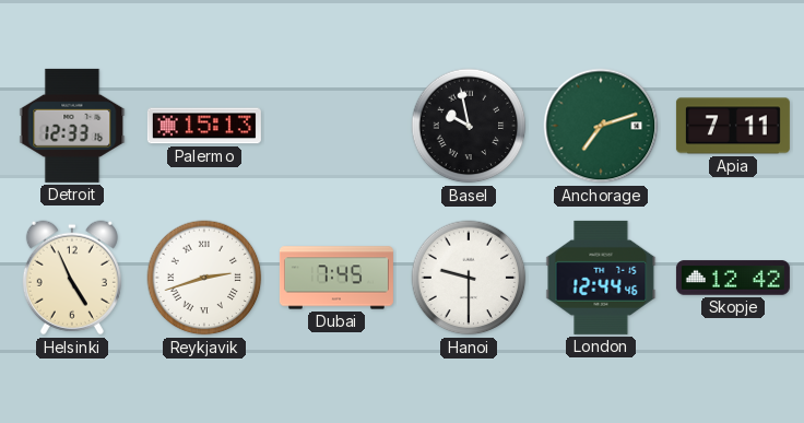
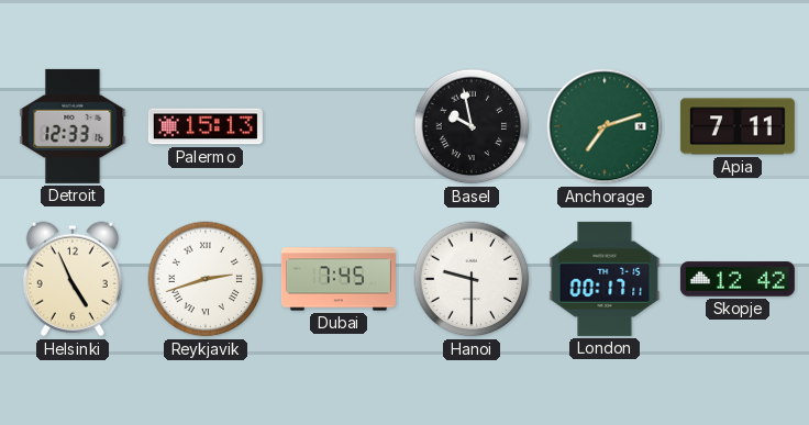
London: 12:44 -> 00:17
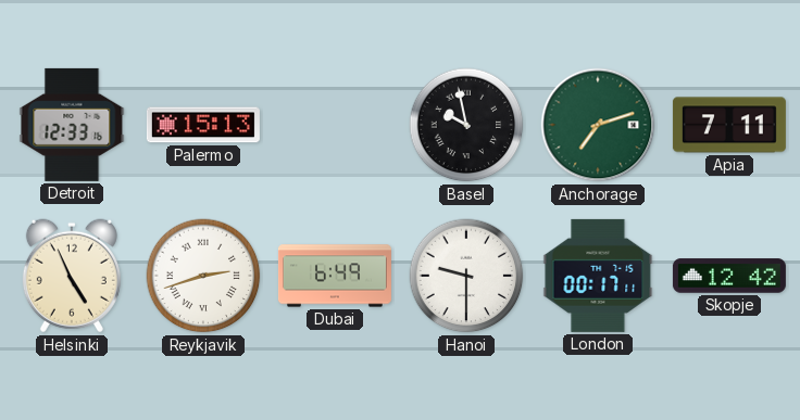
Dubai: 7:45 -> 6:49
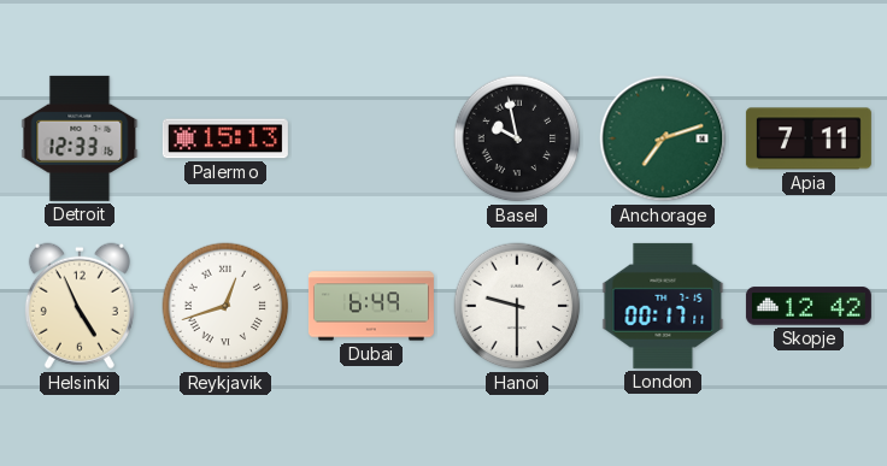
Reykjavik: 2:42 -> 12:42
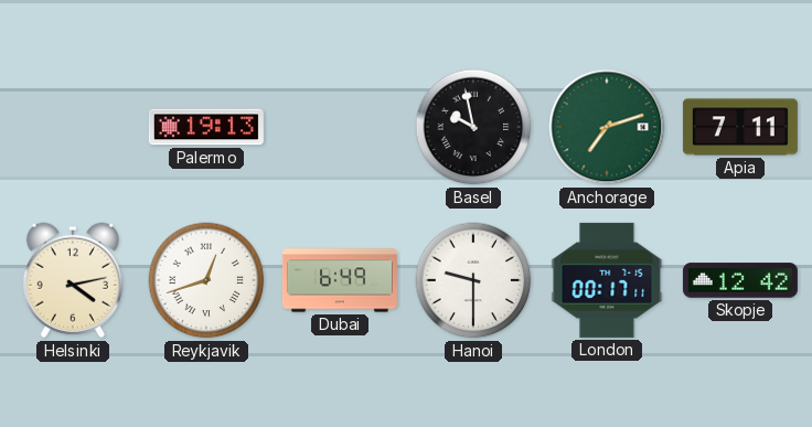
Detroit: 12:33 -> none
Palermo: 15:13 -> 19:13
Helsinki: 4:56 -> 4:13
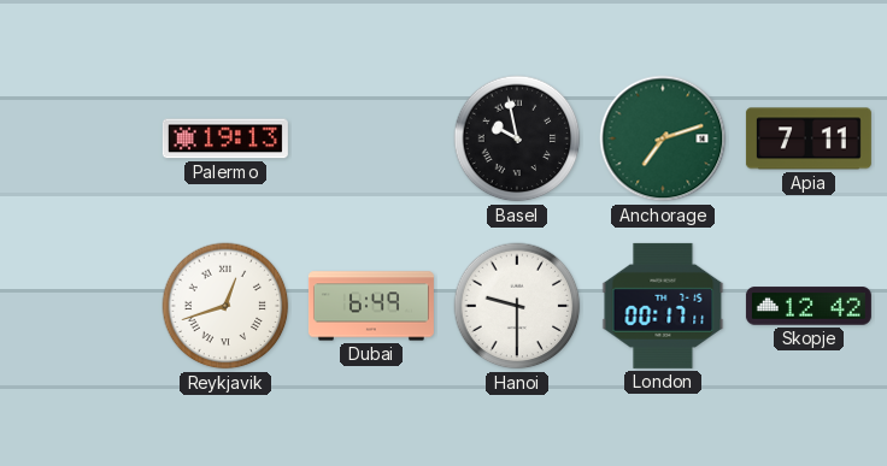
Helsinki: 4:13 -> none
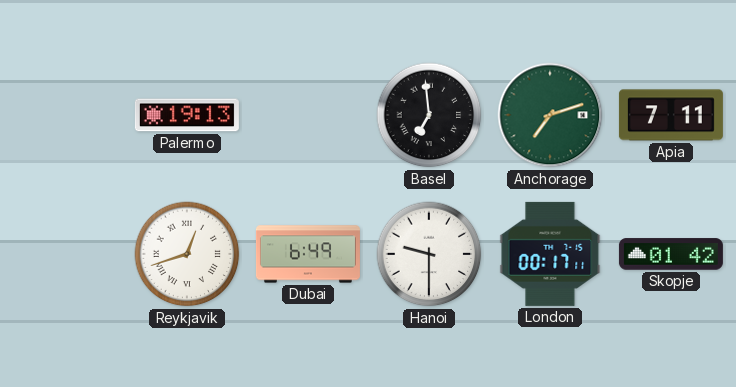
Basel: 9:58 -> 6:59
Skopje: 12:42 -> 01:42
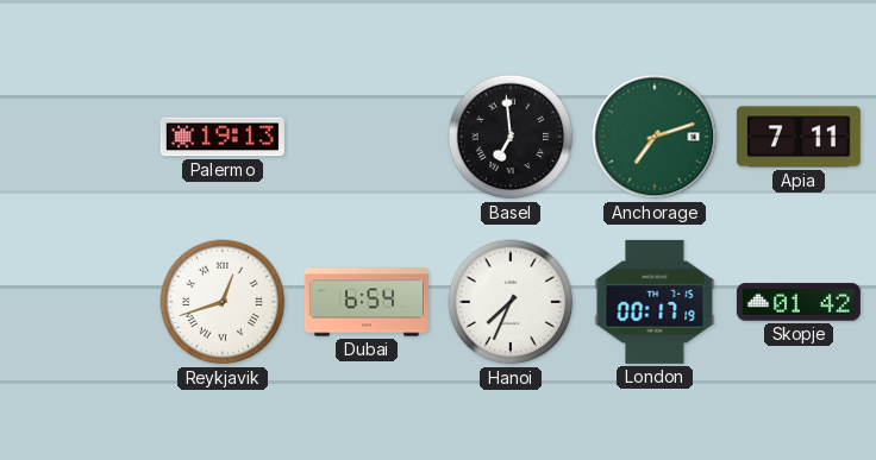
Dubai: 6:49 -> 6:54
Hanoi: 9:30 -> 7:34
London: 00:17:11 -> 00:17:19
